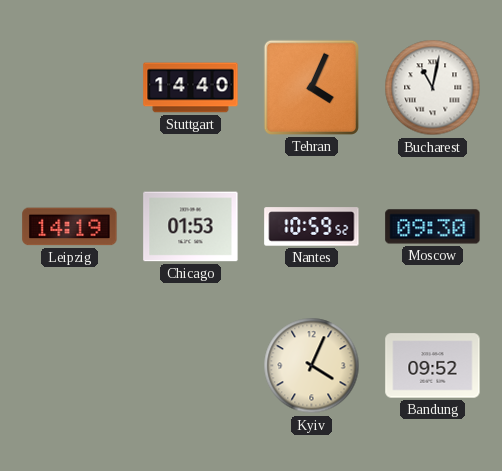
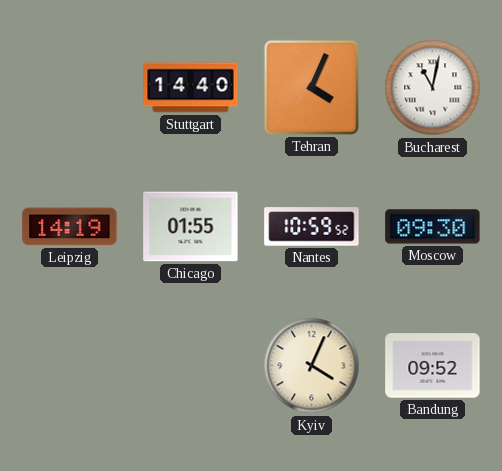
Chicago: 01:53 -> 01:55
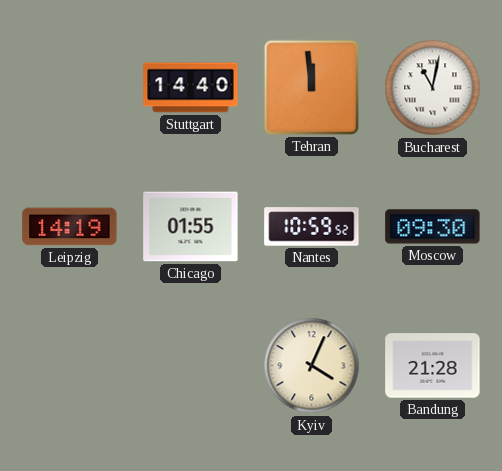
Tehran: 4:04 -> 11:59
Bandung: 09:52 -> 21:28
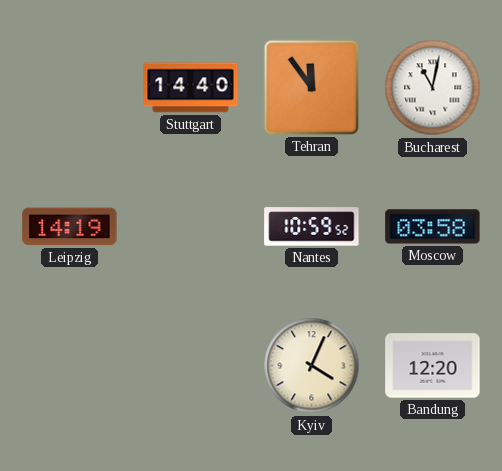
Tehran: 11:59 -> 11:54
Chicago: 01:55 -> none
Moscow: 09:30 -> 03:58
Bandung: 21:28 -> 12:20
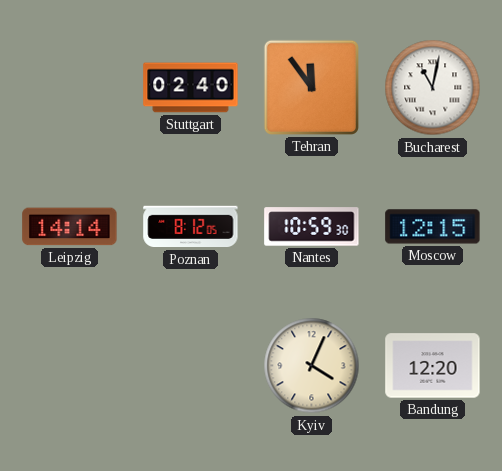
Stuttgart: 14:40 -> 02:40
Leipzig: 14:19 -> 14:14
Poznan: none -> 8:12
Nantes: 10:59:52 -> 10:59:30
Moscow: 03:58 -> 12:15
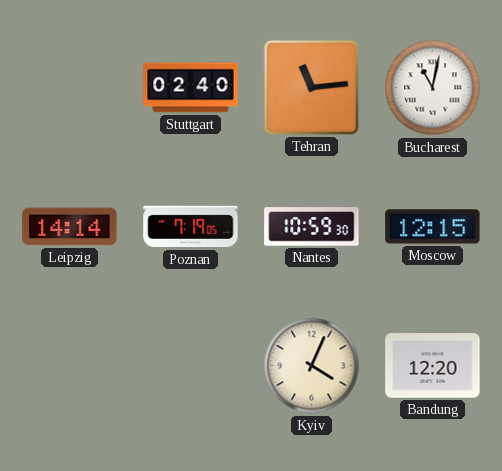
Tehran: 11:54 -> 11:14
Poznan: 8:12 -> 7:19
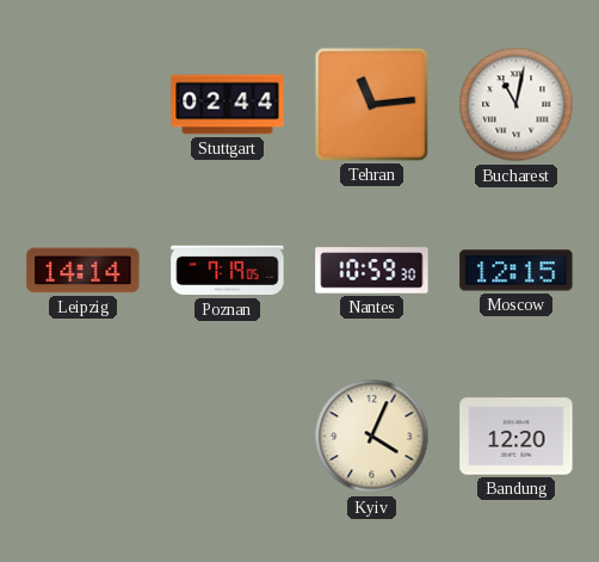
Stuttgart: 02:40 -> 02:44
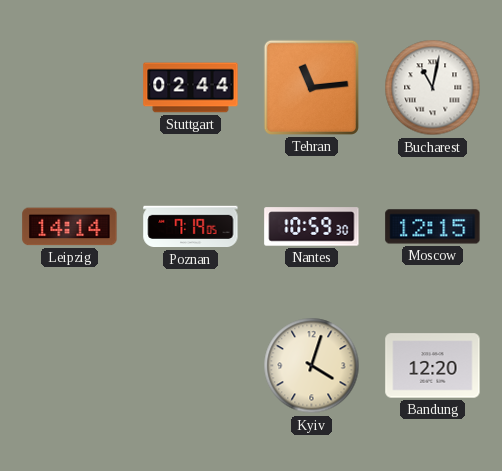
Kyiv: 4:04 -> 4:03
